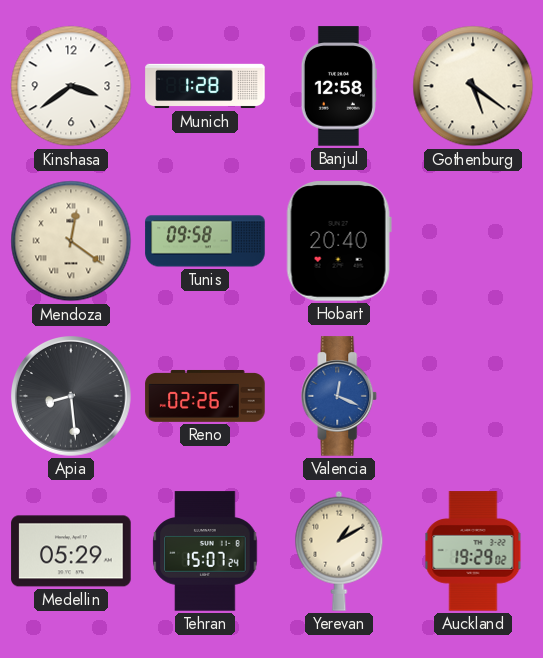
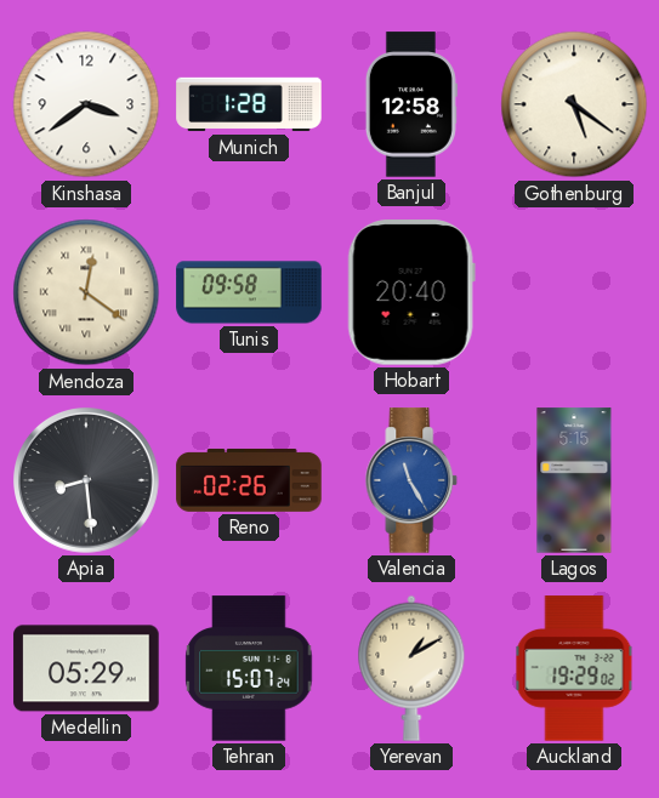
Valencia: 12:19 -> 11:25
Lagos: none -> 5:15
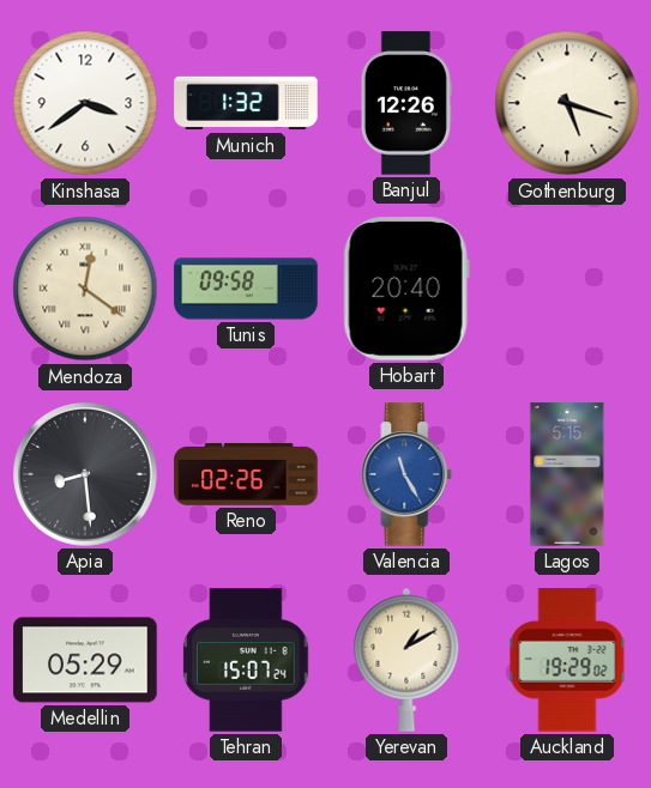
Munich: 1:28 -> 1:32
Banjul: 12:58 -> 12:26
Gothenburg: 5:21 -> 5:18
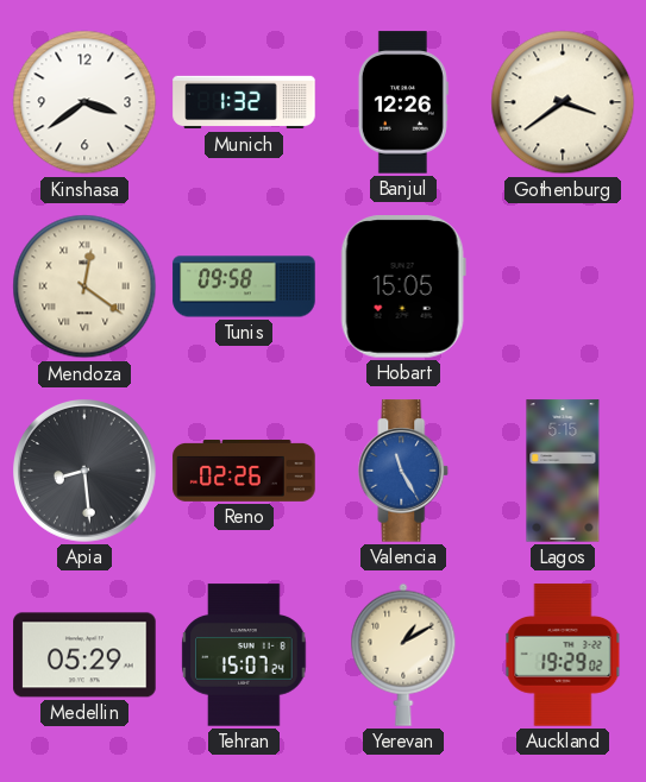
Gothenburg: 5:18 -> 3:39
Hobart: 20:40 -> 15:05
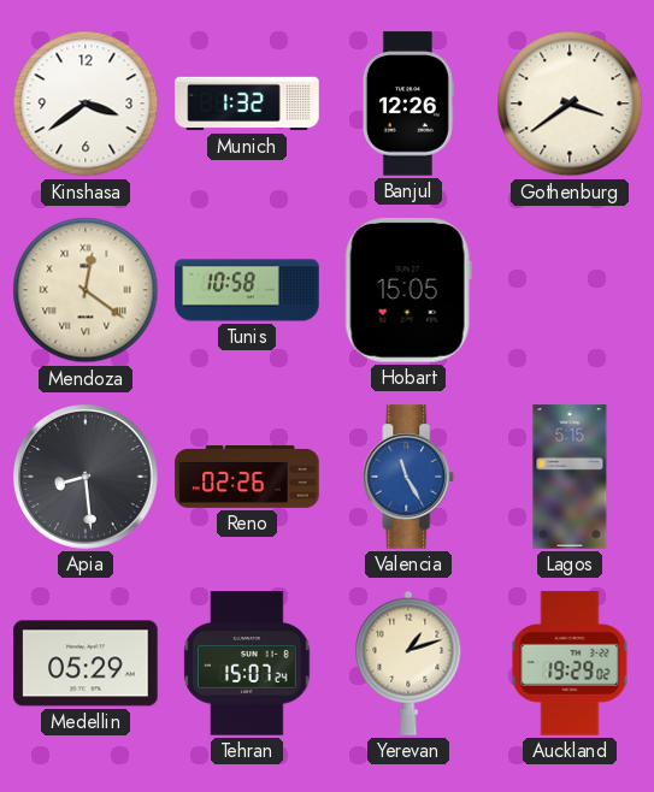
Tunis: 09:58 -> 10:58
Yerevan: 1:10 -> 1:12
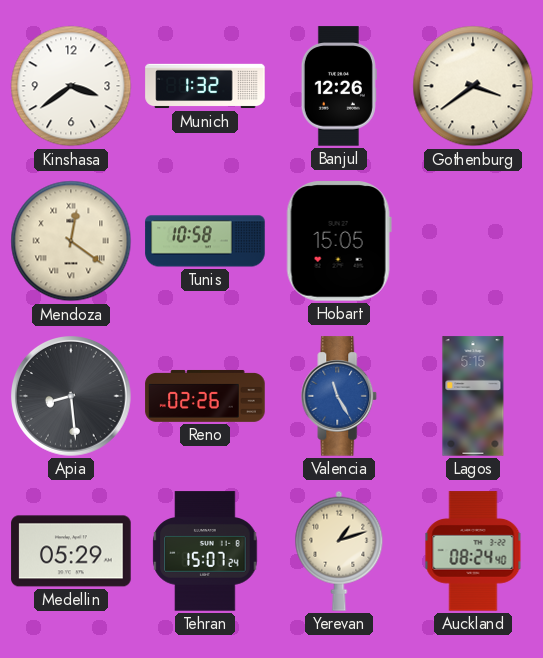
Auckland: 19:29 -> 08:24
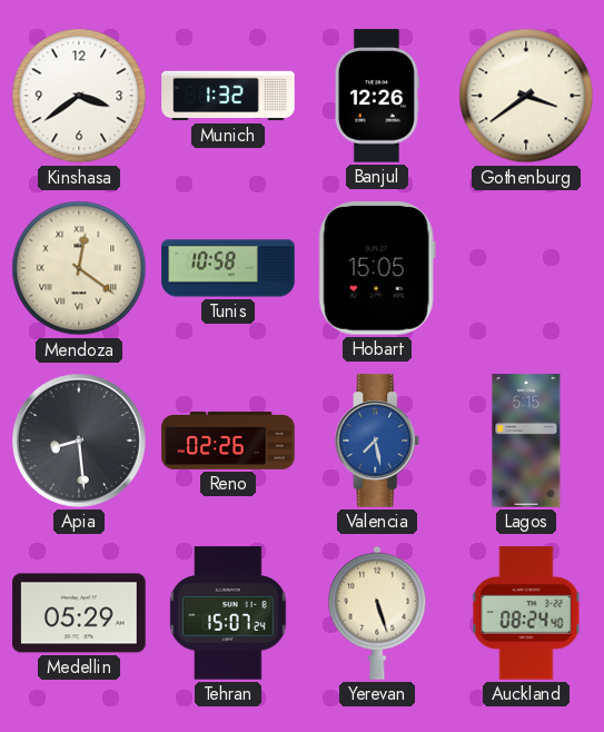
Valencia: 11:25 -> 7:28
Yerevan: 1:12 -> 5:27
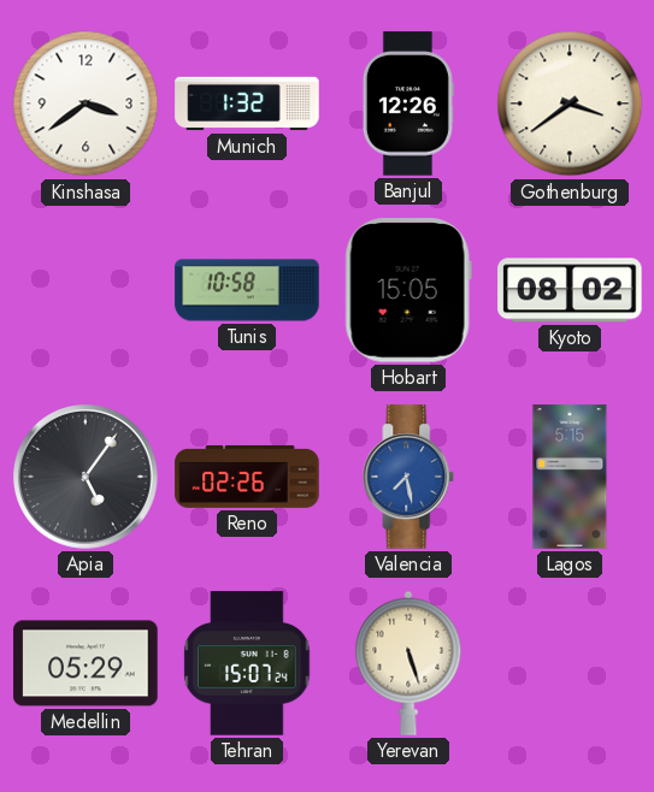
Mendoza: 12:21 -> none
Kyoto: none -> 08:02
Apia: 8:29 -> 5:06
Auckland: 08:24 -> none
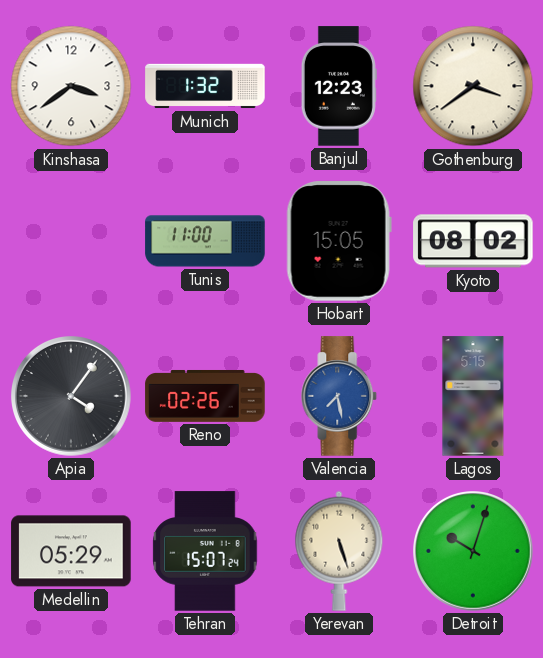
Banjul: 12:26 -> 12:23
Tunis: 10:58 -> 11:00
Apia: 5:06 -> 4:06
Detroit: none -> 10:03
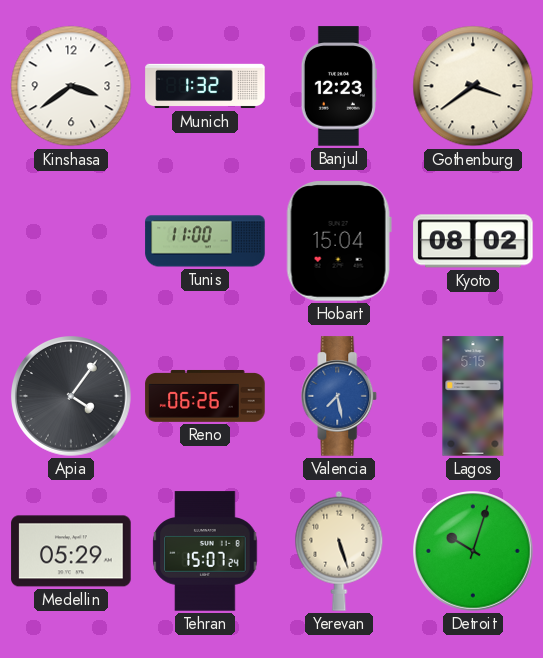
Hobart: 15:05 -> 15:04
Reno: 02:26 -> 06:26
